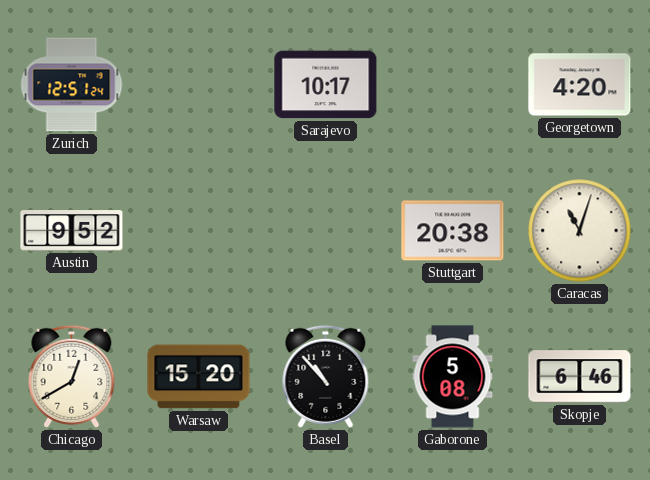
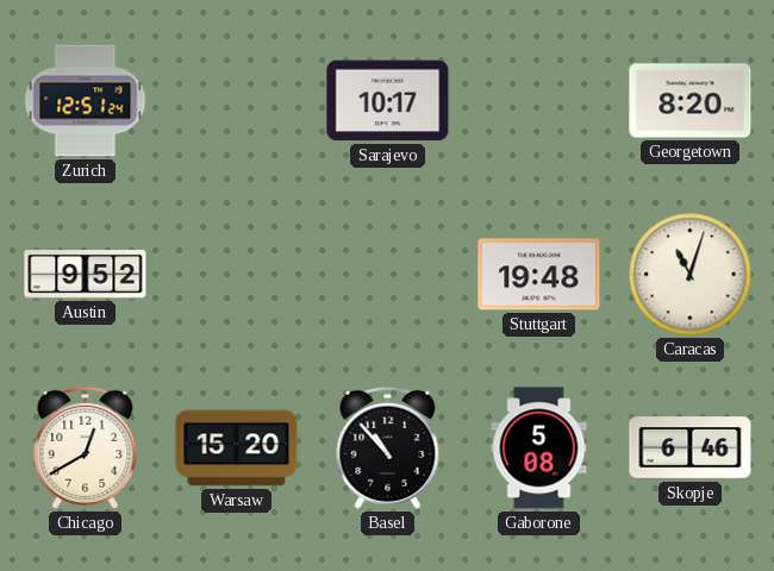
Georgetown: 4:20 -> 8:20
Stuttgart: 20:38 -> 19:48
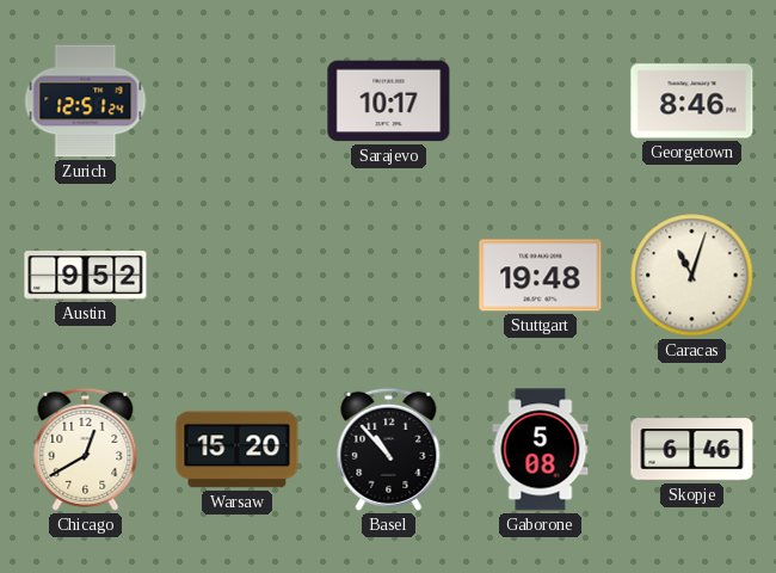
Georgetown: 8:20 -> 8:46
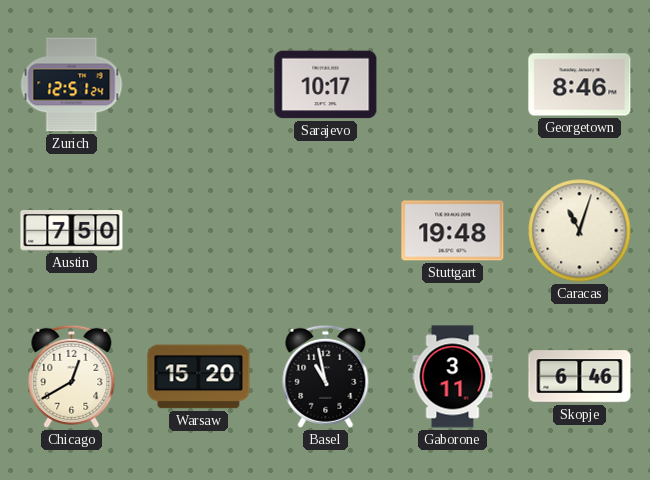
Austin: 9:52 -> 7:50
Basel: 10:53 -> 10:58
Gaborone: 5:08 -> 3:11
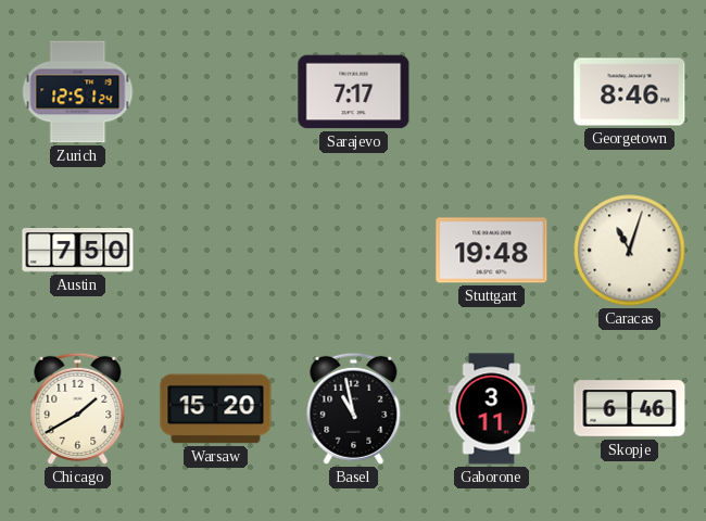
Sarajevo: 10:17 -> 7:17
Chicago: 12:40 -> 1:40
